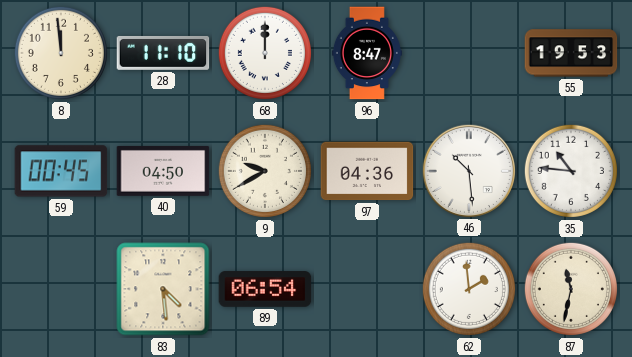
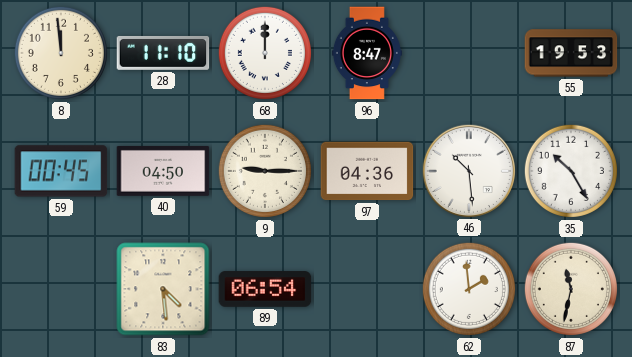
9: 9:40 -> 9:15
35: 10:46 -> 10:25
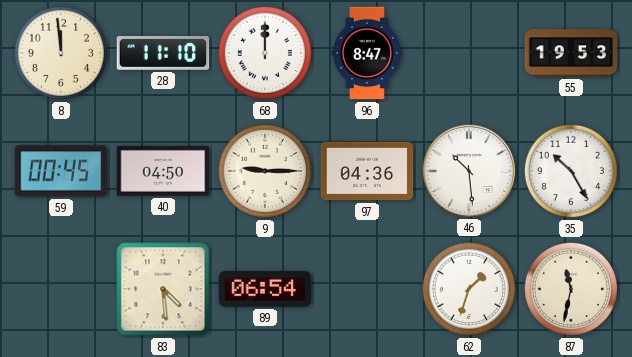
62: 1:59 -> 1:33
